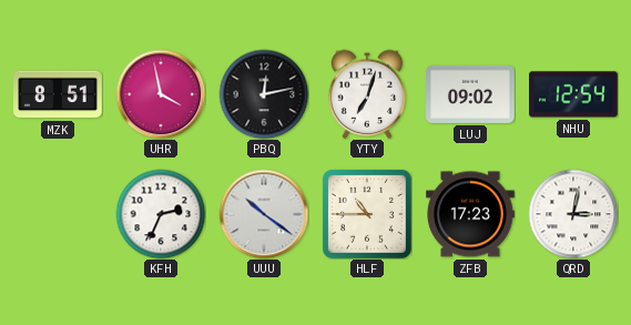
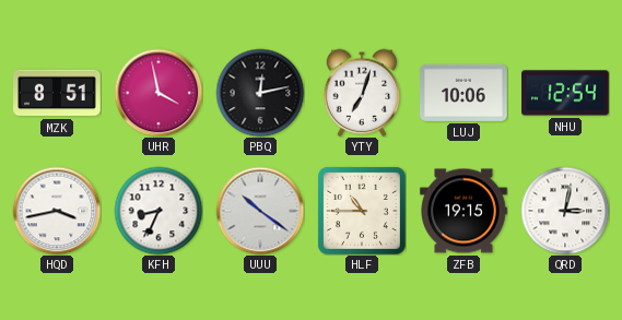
LUJ: 09:02 -> 10:06
HQD: none -> 3:43
KFH: 2:34 -> 8:34
ZFB: 17:23 -> 19:15
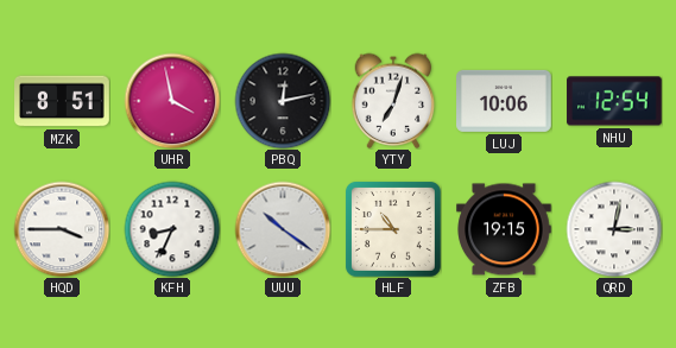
HQD: 3:43 -> 3:45
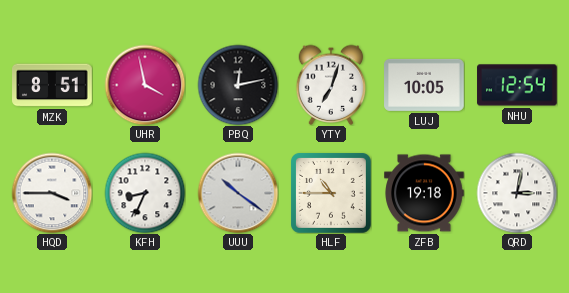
LUJ: 10:06 -> 10:05
ZFB: 19:15 -> 19:18
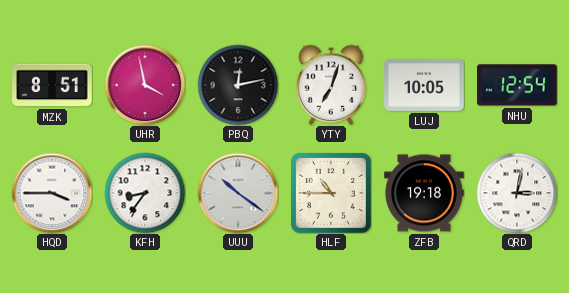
KFH: 8:34 -> 8:36
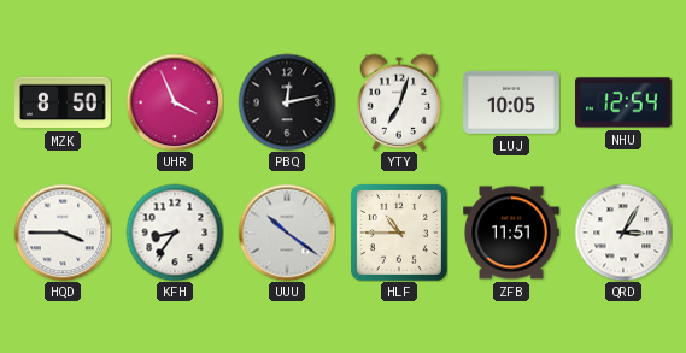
MZK: 8:51 -> 8:50
UHR: 3:58 -> 3:56
ZFB: 19:18 -> 11:51
QRD: 3:02 -> 3:05
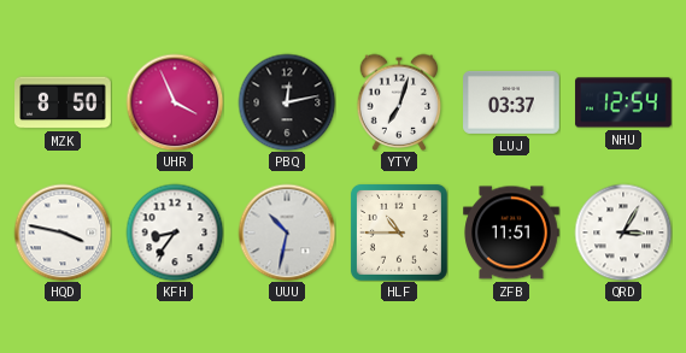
LUJ: 10:05 -> 03:37
HQD: 3:45 -> 3:47
UUU: 10:21 -> 10:32
